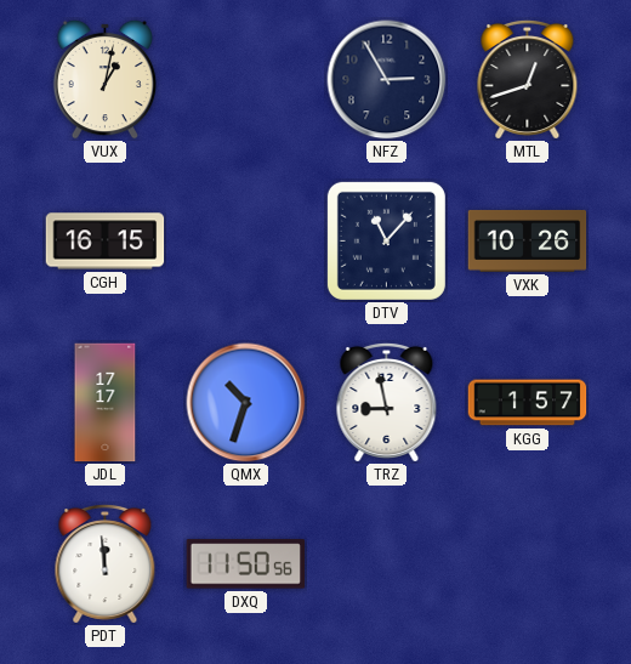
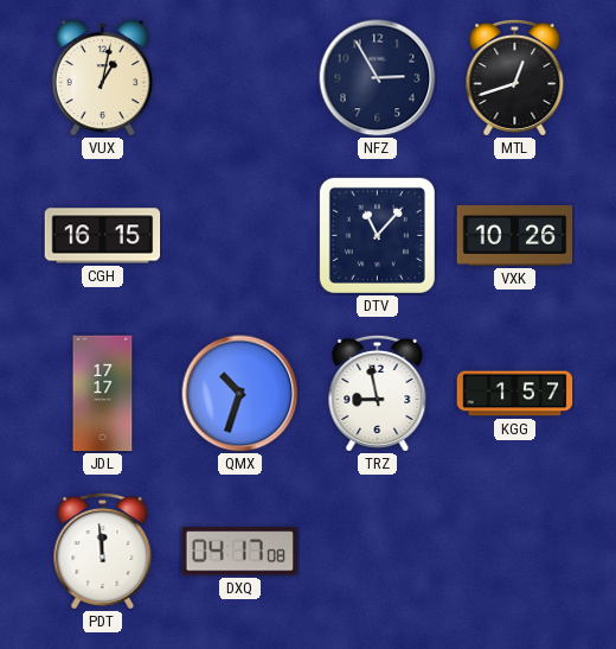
DXQ: 11:50 -> 04:17
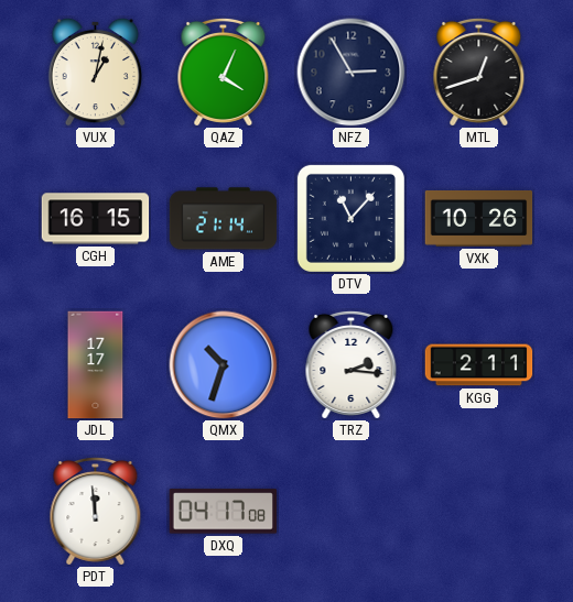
QAZ: none -> 4:04
AME: none -> 21:14
TRZ: 8:58 -> 2:16
KGG: 1:57 -> 2:11
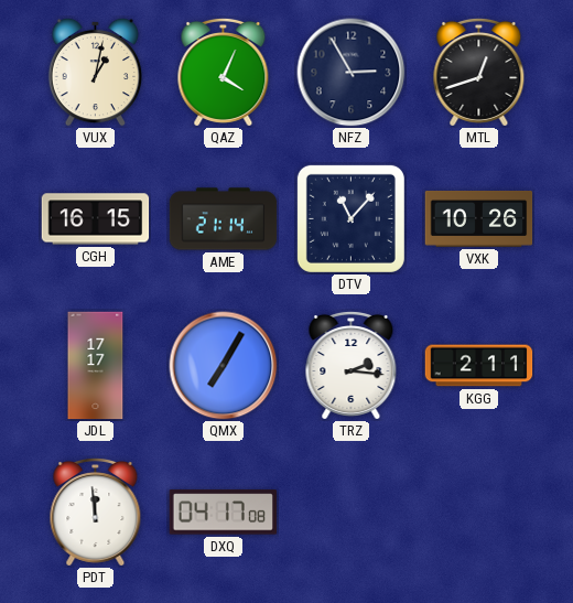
QMX: 10:33 -> 7:05
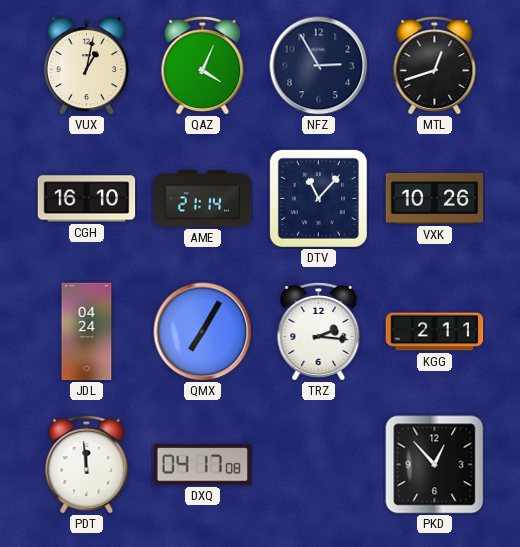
CGH: 16:15 -> 16:10
JDL: 17:17 -> 04:24
PKD: none -> 12:53
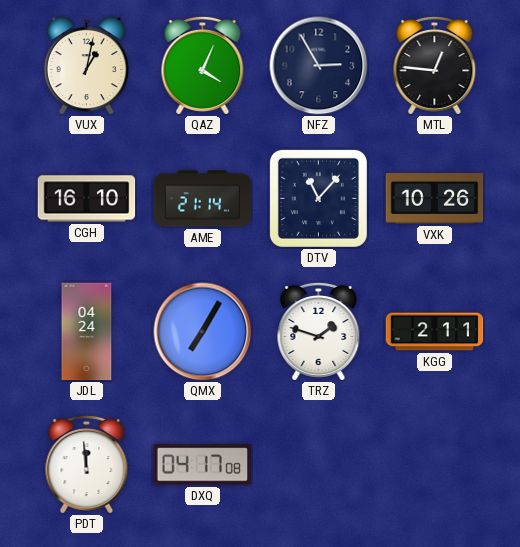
MTL: 12:42 -> 12:46
TRZ: 2:16 -> 1:48
PKD: 12:53 -> none
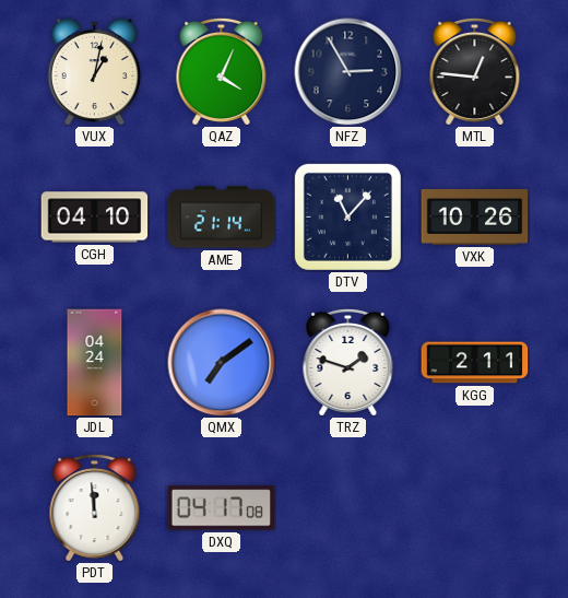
CGH: 16:10 -> 04:10
QMX: 7:05 -> 7:09
